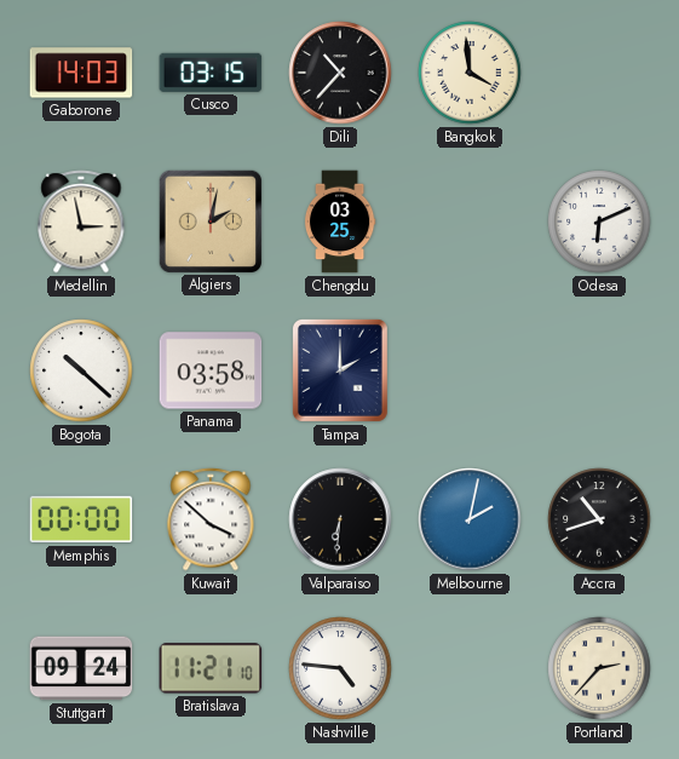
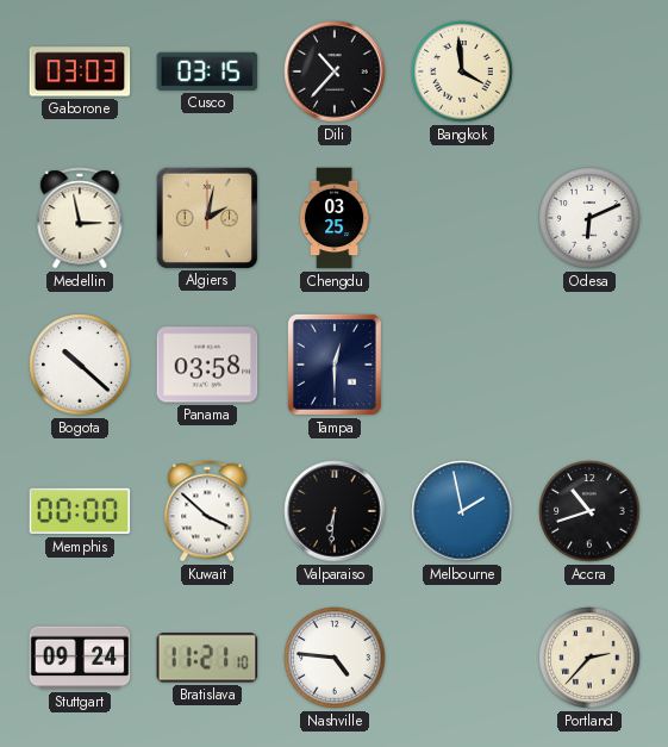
Gaborone: 14:03 -> 03:03
Tampa: 2:00 -> 12:30
Melbourne: 2:02 -> 1:58
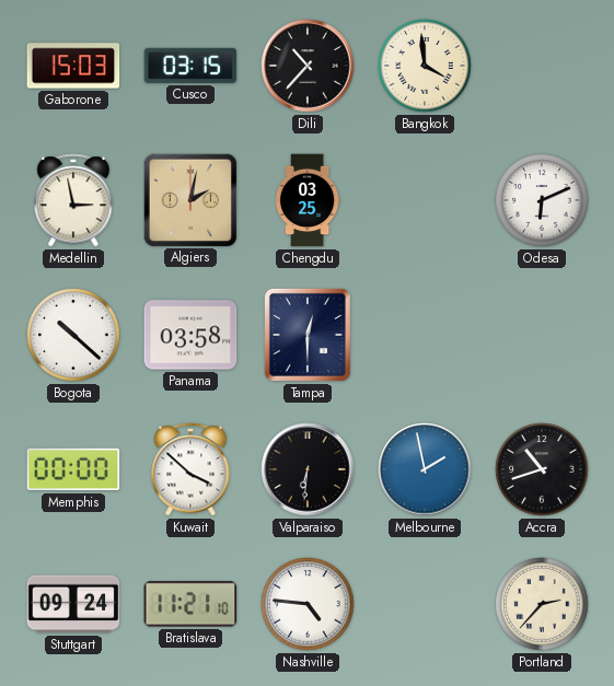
Gaborone: 03:03 -> 15:03
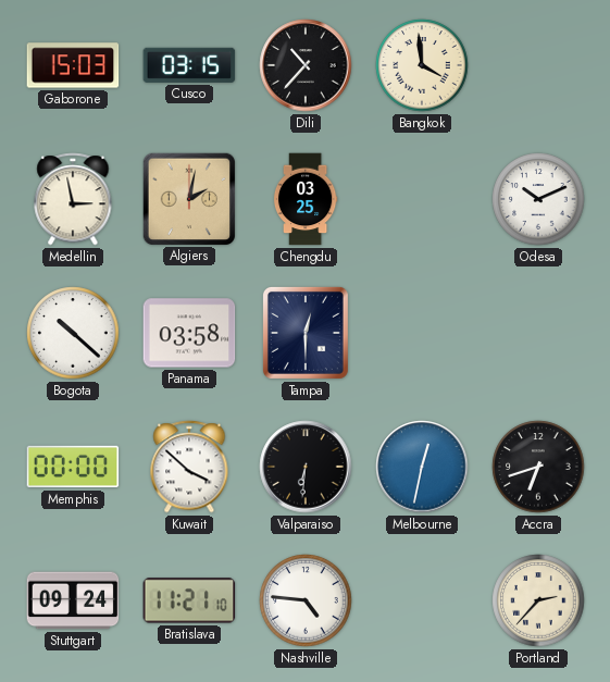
Odesa: 6:11 -> 10:11
Melbourne: 1:58 -> 12:32
Accra: 10:42 -> 6:42
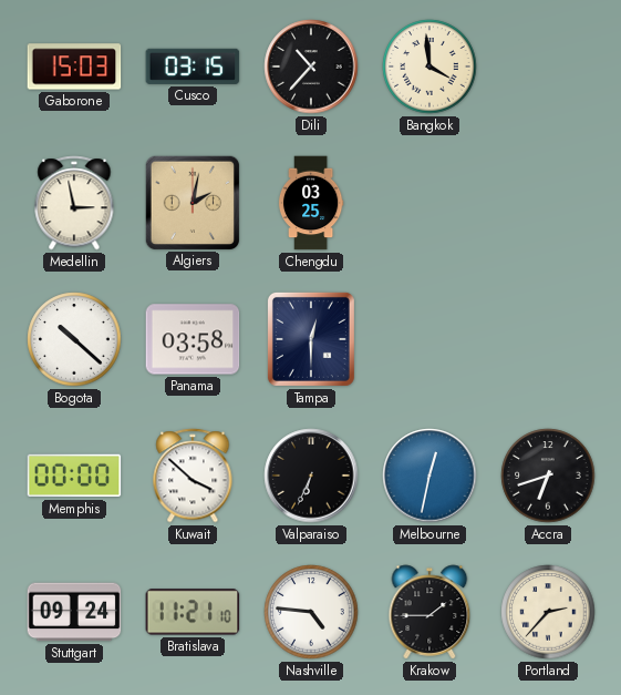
Odesa: 10:11 -> none
Valparaiso: 6:31 -> 6:34
Krakow: none -> 1:45
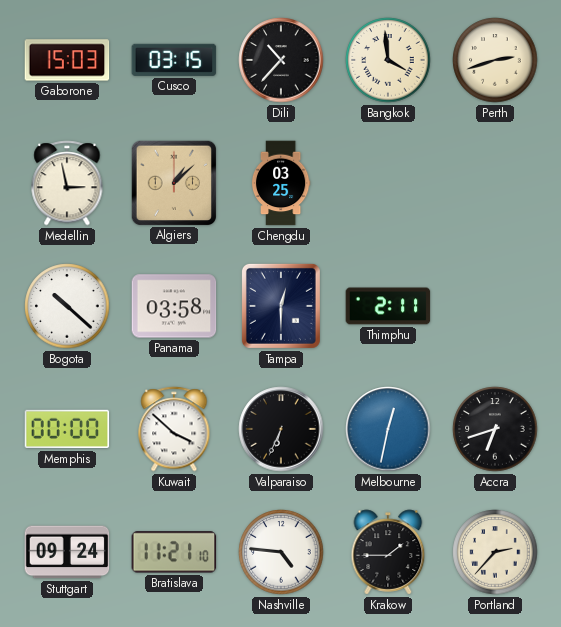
Perth: none -> 2:42
Algiers: 2:02 -> 1:08
Thimphu: none -> 2:11
